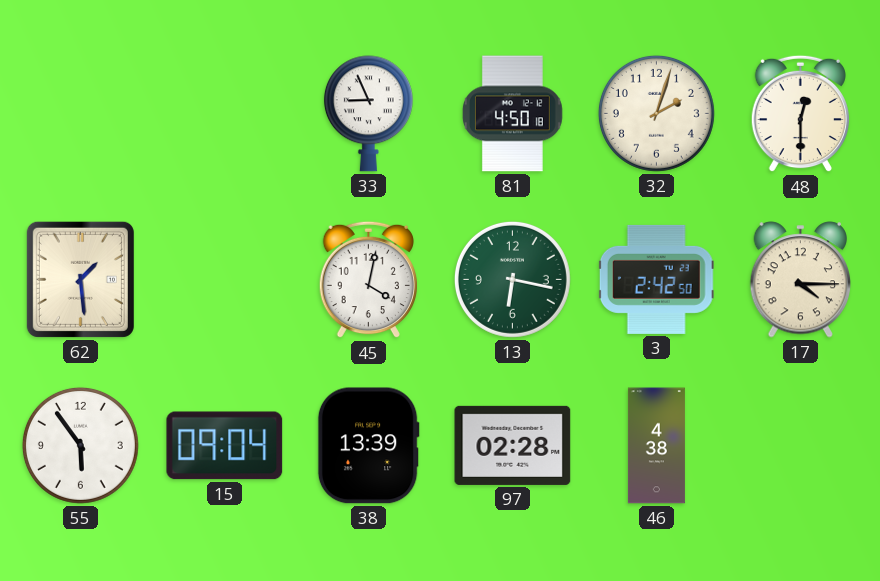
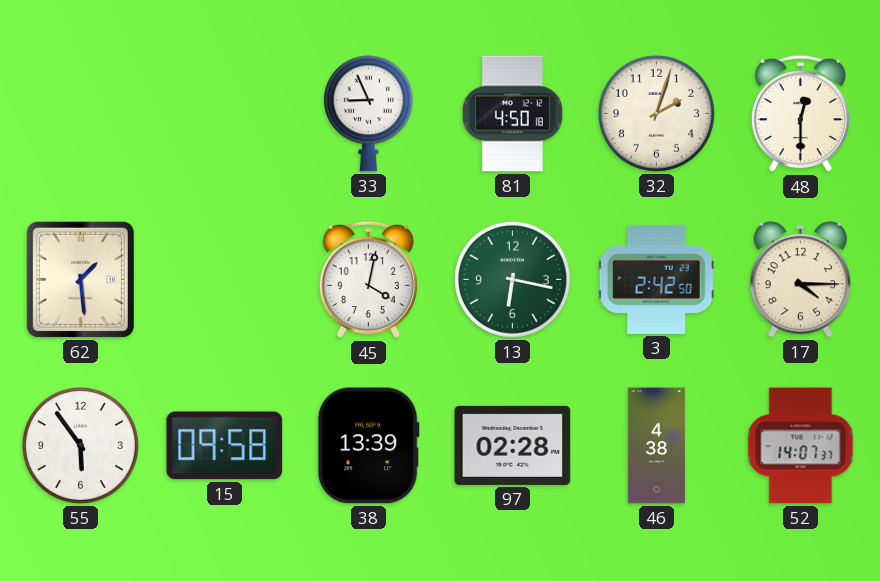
15: 09:04 -> 09:58
52: none -> 14:07
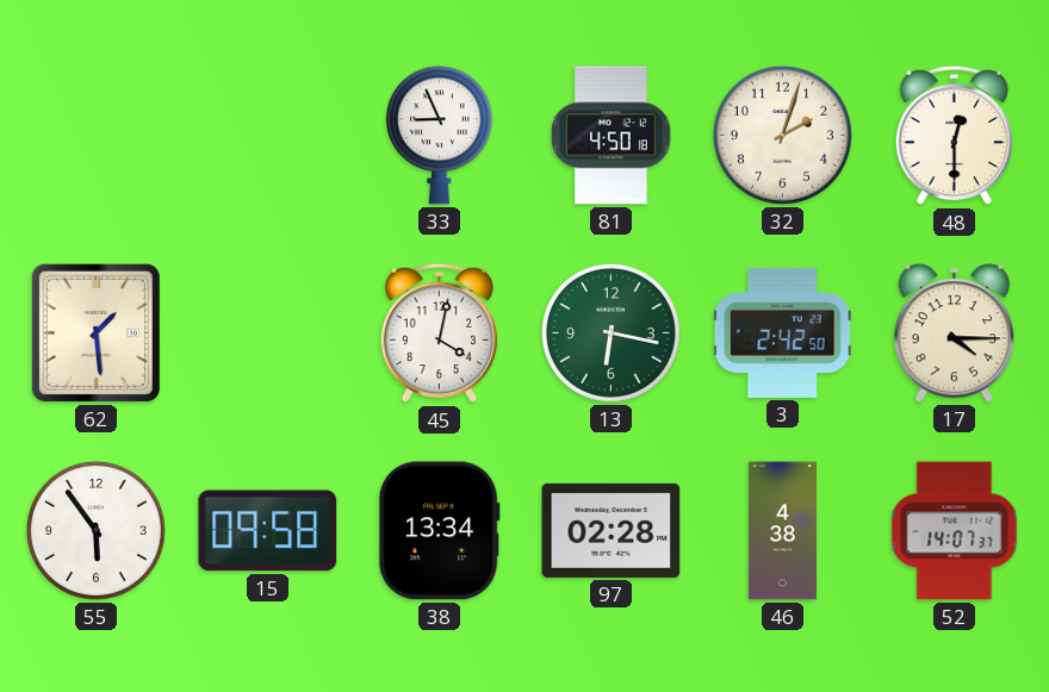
38: 13:39 -> 13:34
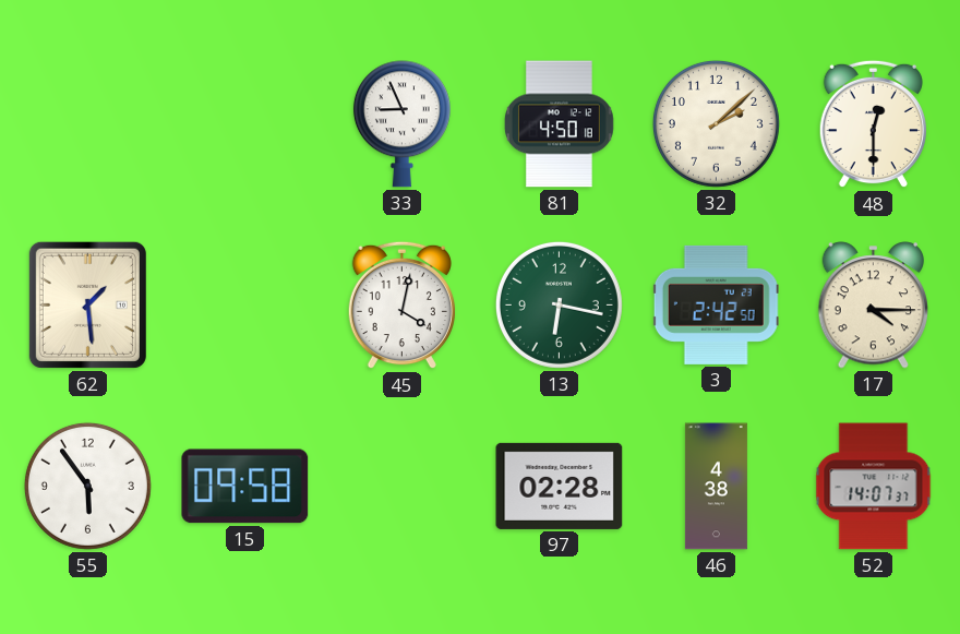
32: 2:03 -> 2:08
38: 13:34 -> none
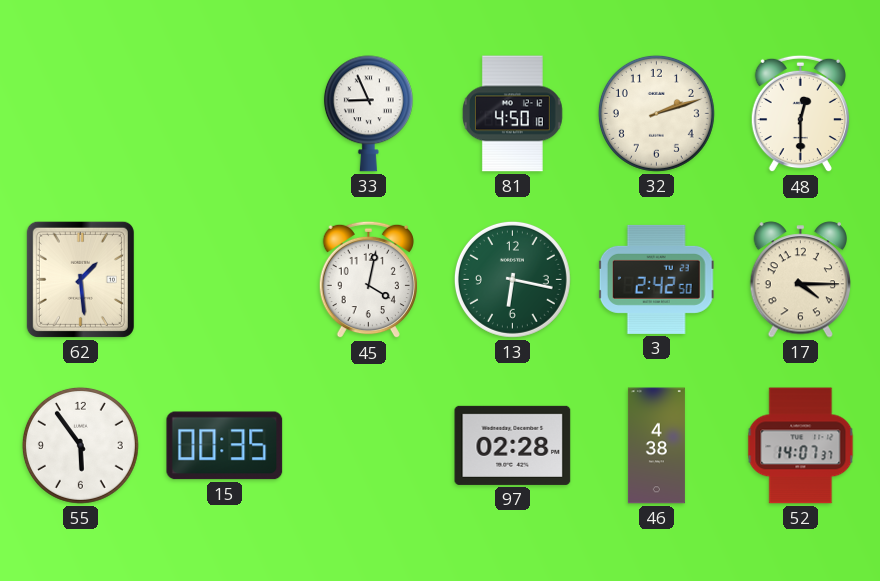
32: 2:08 -> 2:12
15: 09:58 -> 00:35
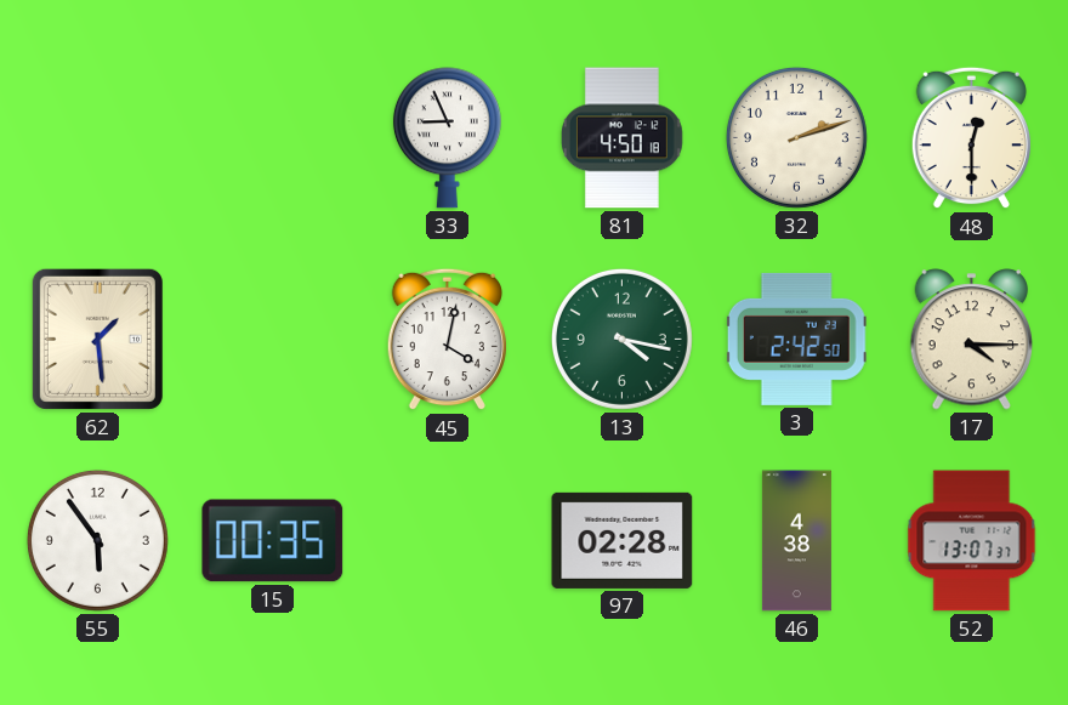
13: 6:17 -> 4:17
52: 14:07 -> 13:07
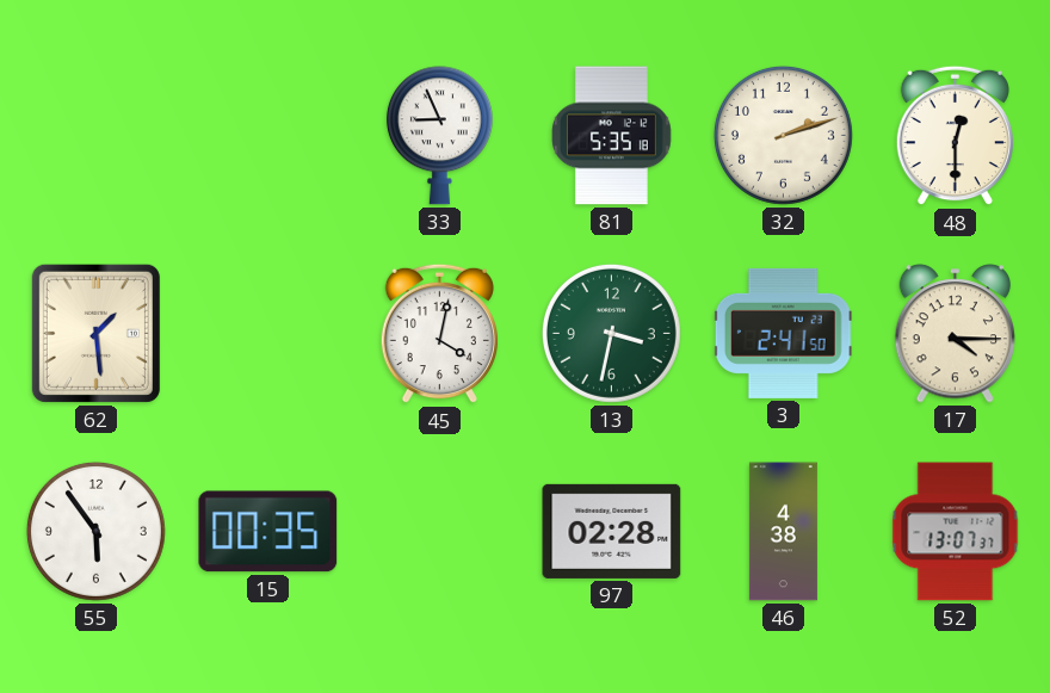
81: 4:50 -> 5:35
13: 4:17 -> 3:32
3: 2:42 -> 2:41
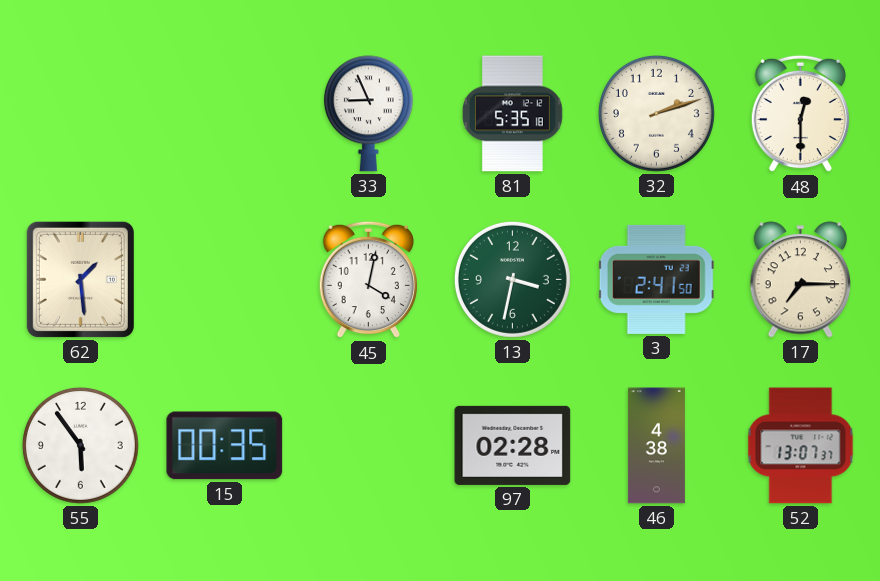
17: 4:15 -> 7:15
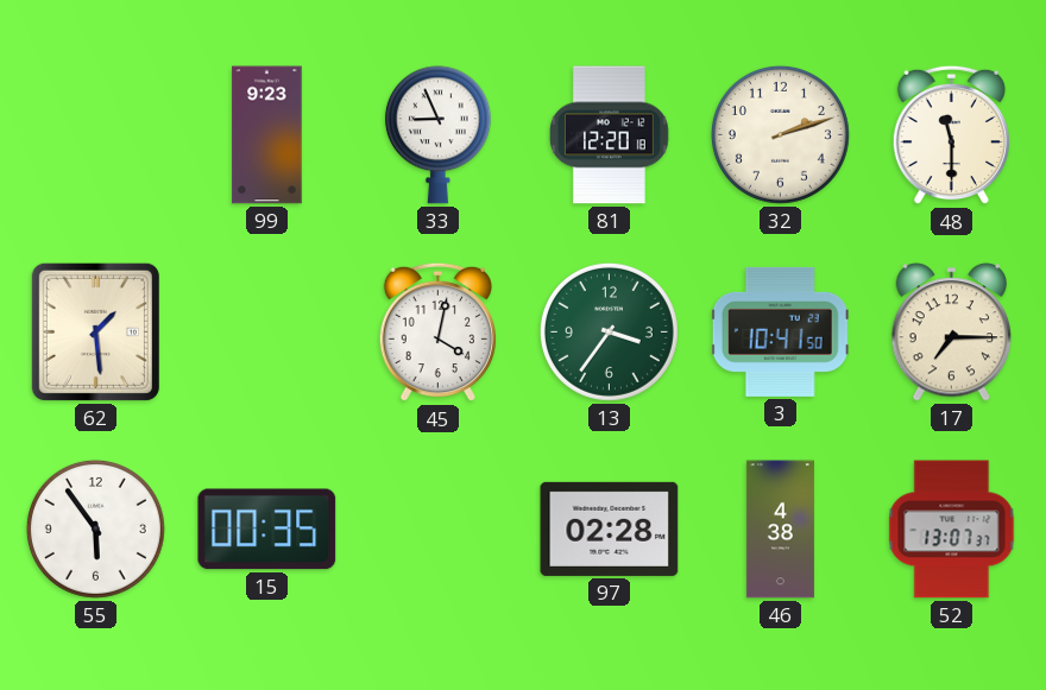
99: none -> 9:23
81: 5:35 -> 12:20
48: 12:30 -> 11:30
13: 3:32 -> 3:36
3: 2:41 -> 10:41
